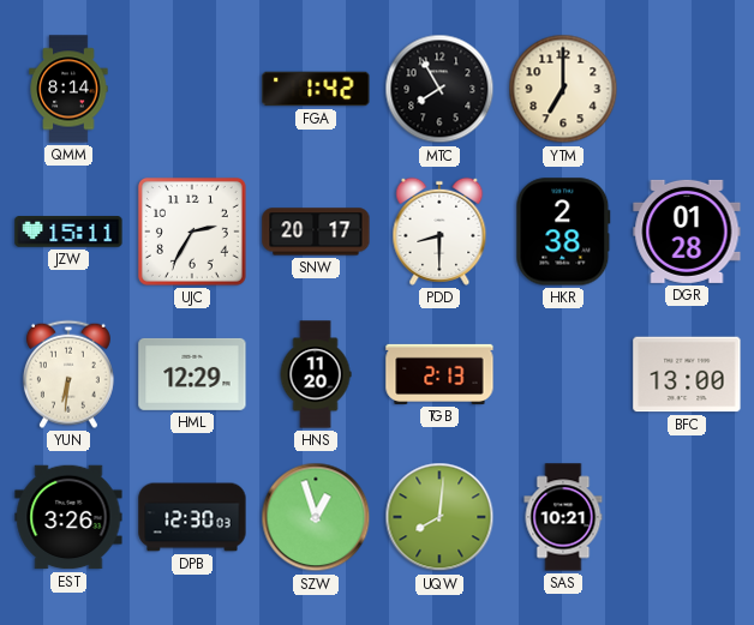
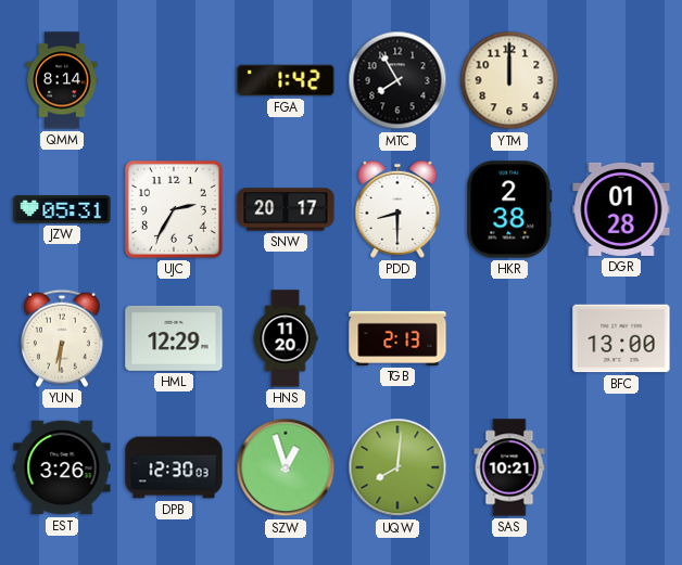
YTM: 7:00 -> 12:00
JZW: 15:11 -> 05:31
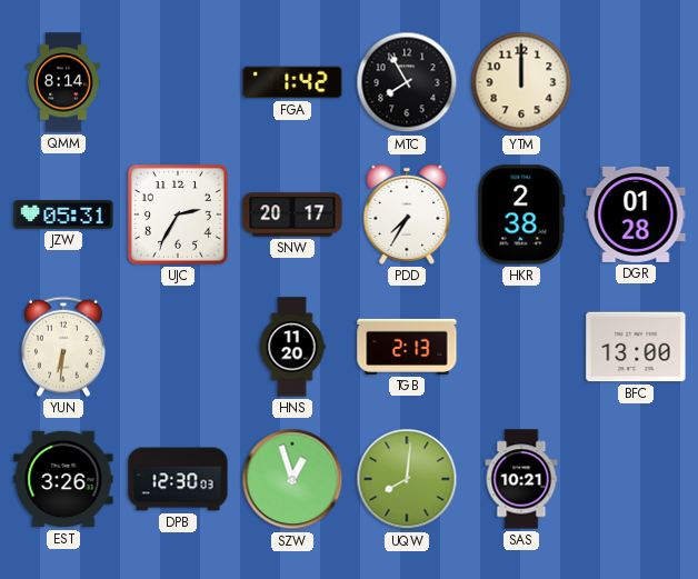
PDD: 8:30 -> 7:35
HML: 12:29 -> none
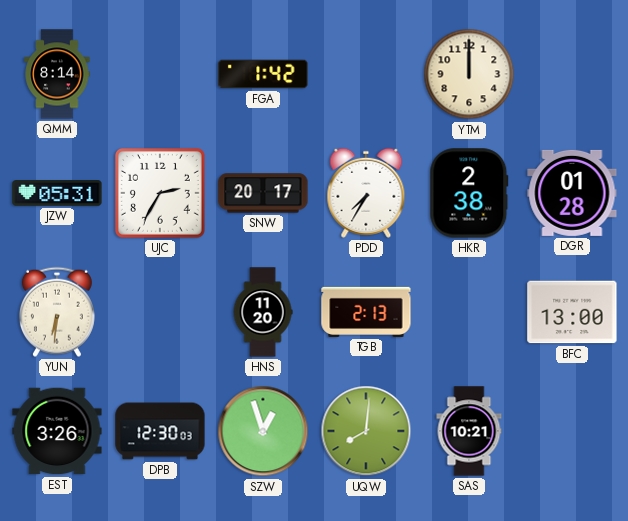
MTC: 7:55 -> none
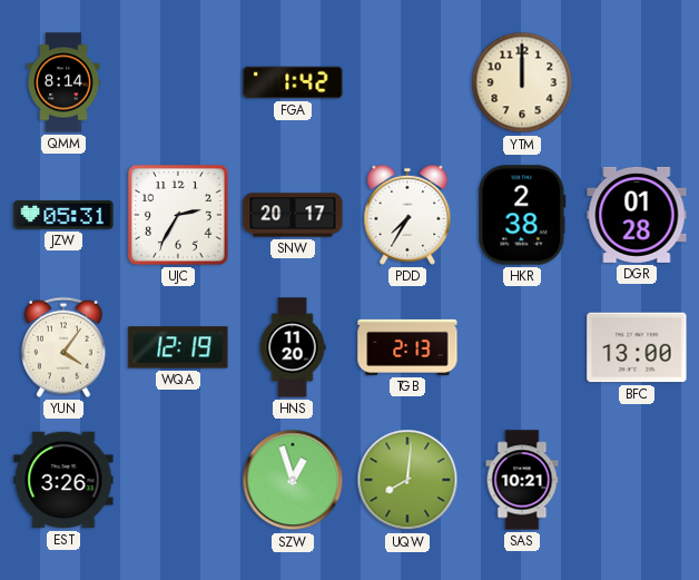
YUN: 6:31 -> 4:06
WQA: none -> 12:19
DPB: 12:30 -> none
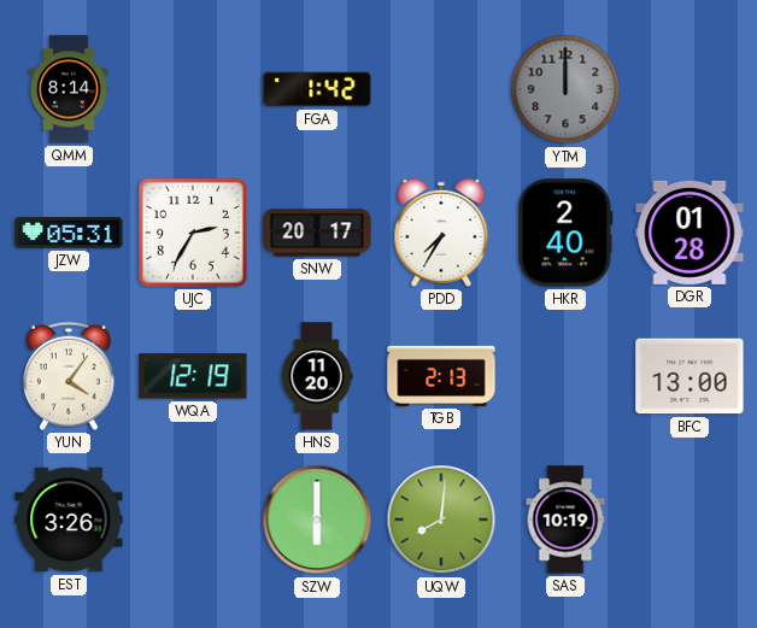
YTM dial: cream -> grey
HKR: 2:38 -> 2:40
SZW: 12:57 -> 6:00
SAS: 10:21 -> 10:19
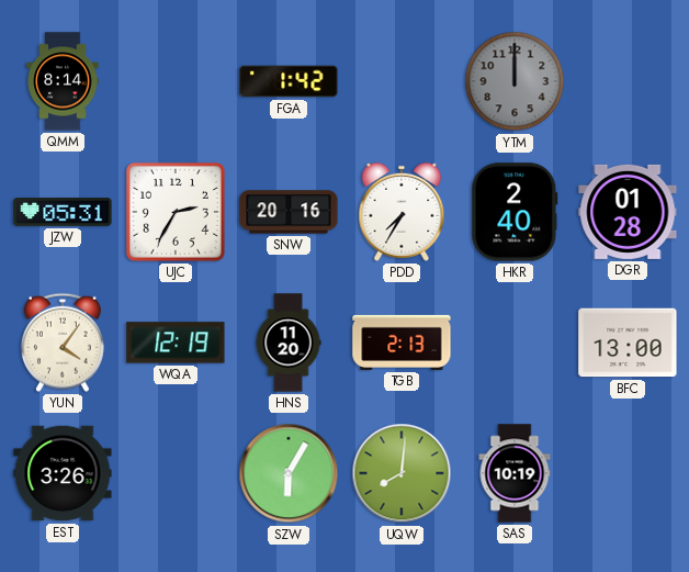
SNW: 20:17 -> 20:16
SZW: 6:00 -> 6:05
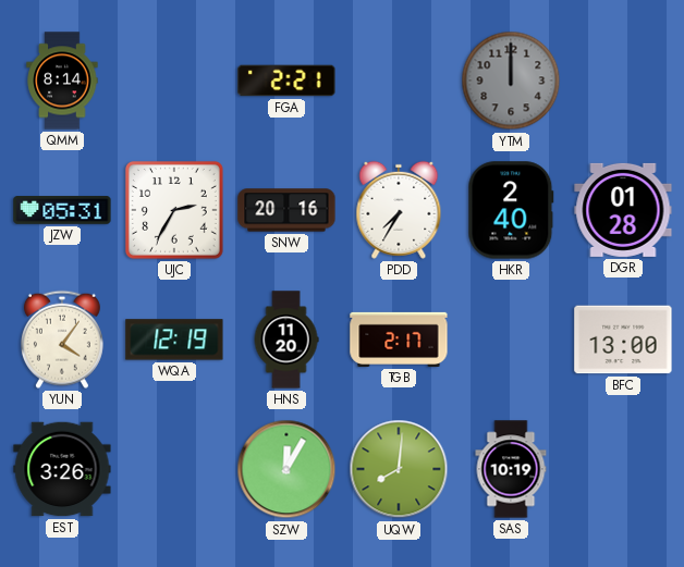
FGA: 1:42 -> 2:21
TGB: 2:13 -> 2:17
SZW: 6:05 -> 12:05
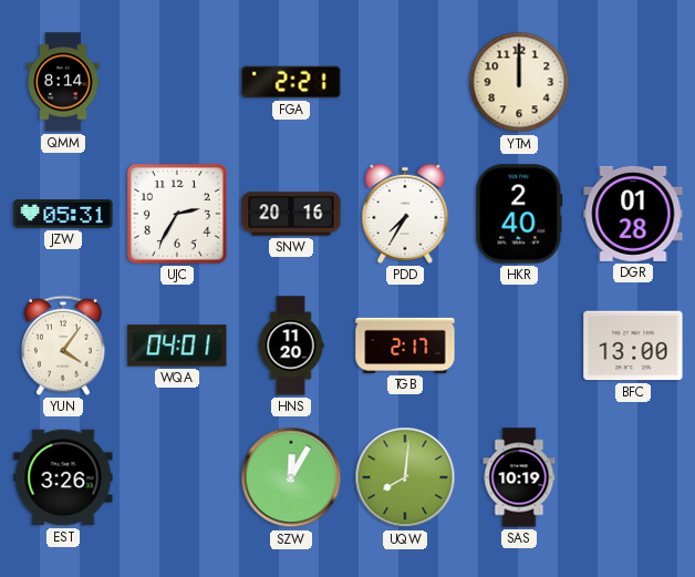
YTM dial: grey -> cream
WQA: 12:19 -> 04:01
